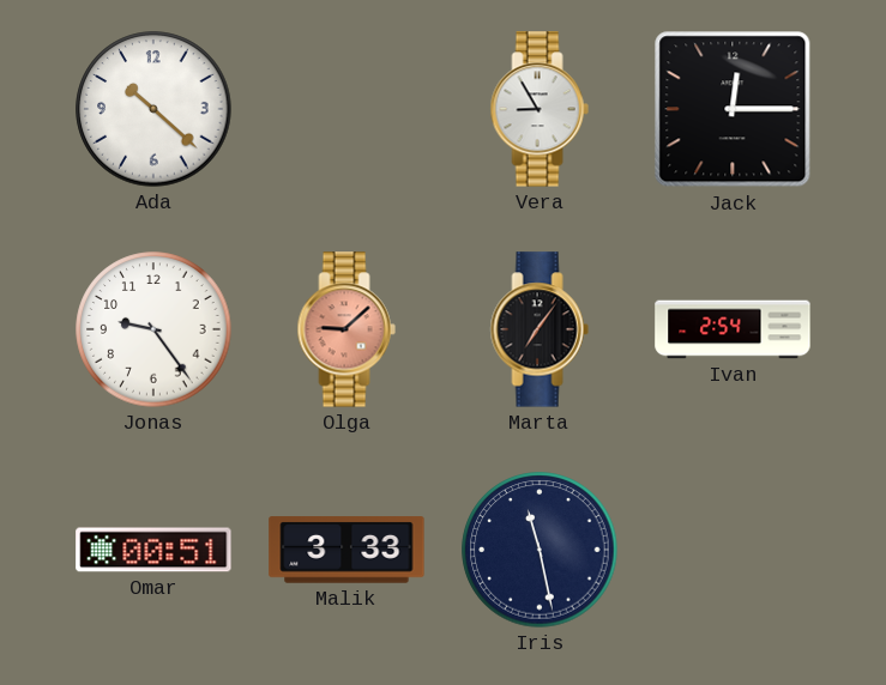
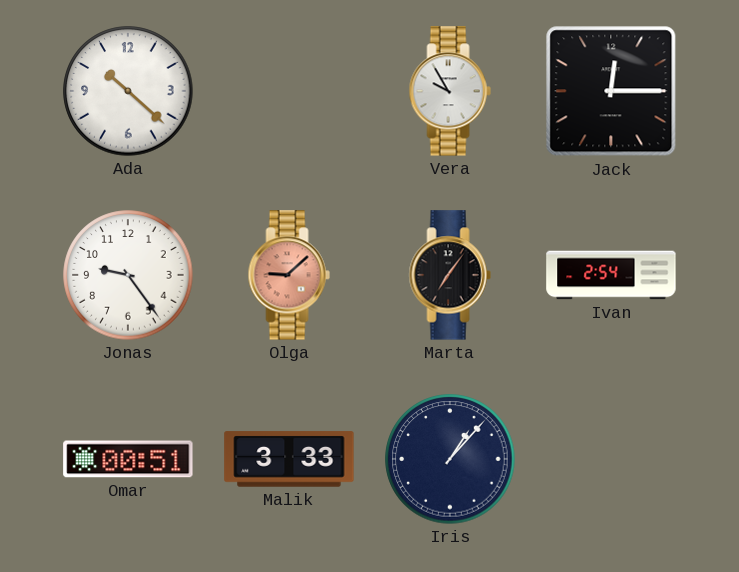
Vera: 8:55 -> 9:55
Iris: 11:28 -> 1:07
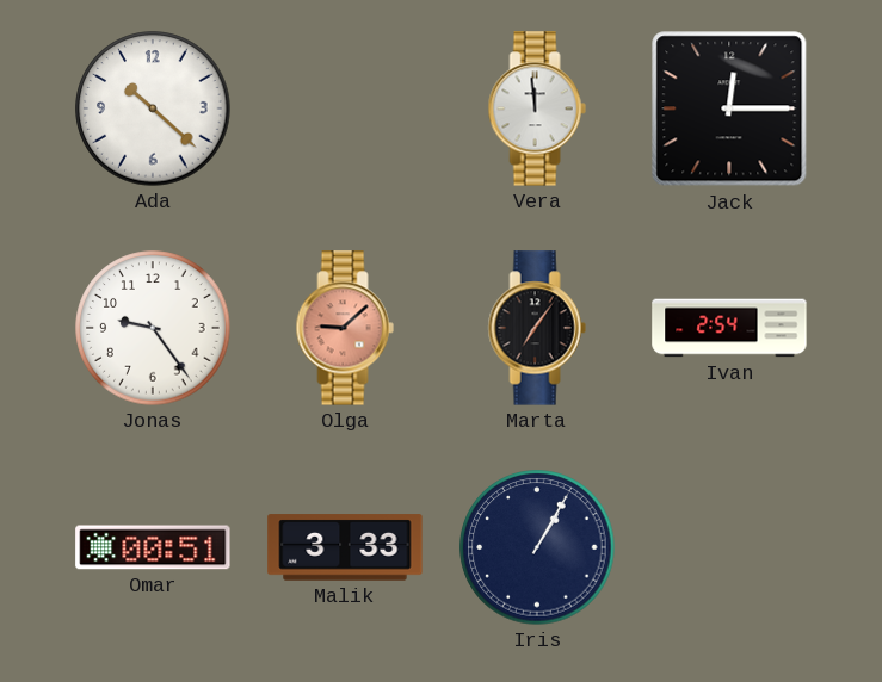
Vera: 9:55 -> 11:59
Iris: 1:07 -> 1:05
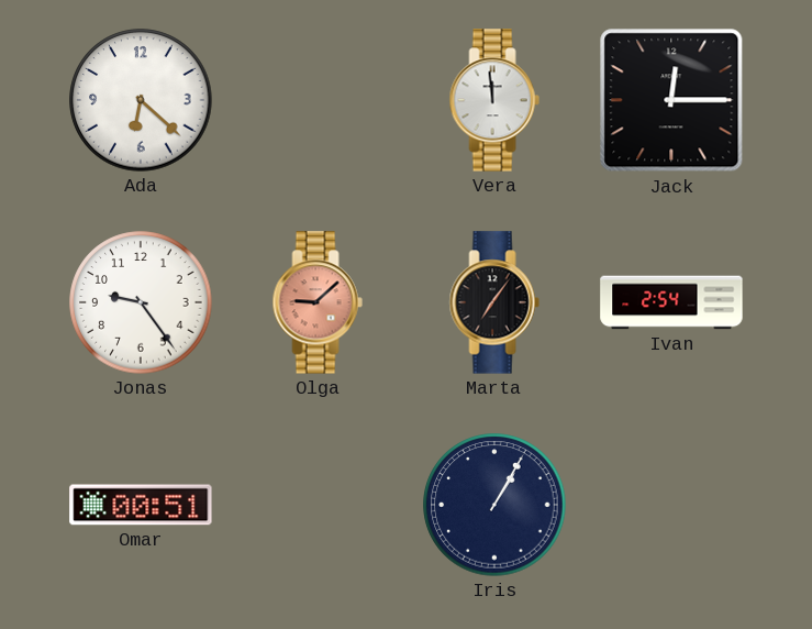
Ada: 10:22 -> 6:22
Malik: 3:33 -> none
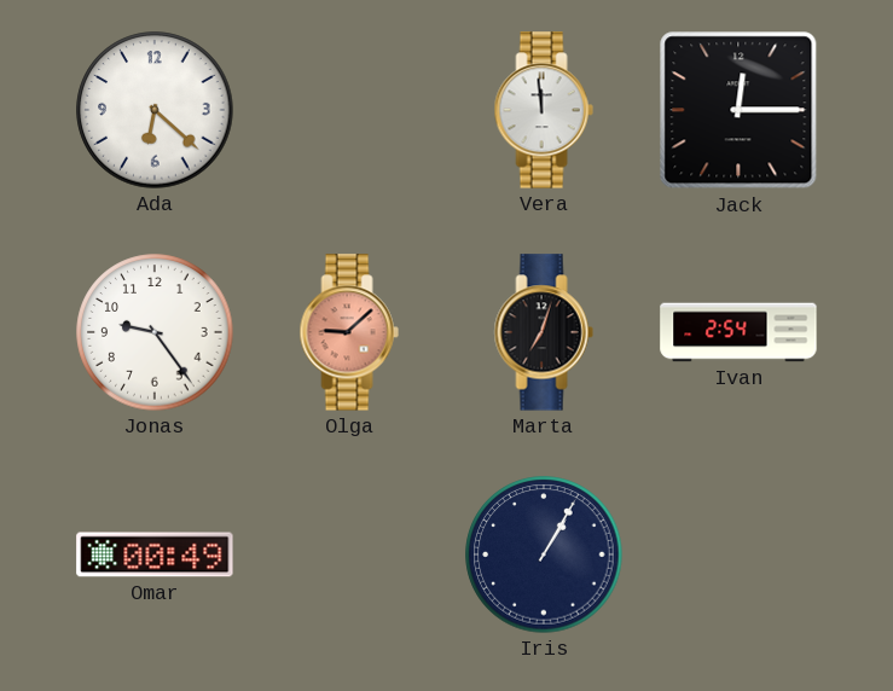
Marta: 7:06 -> 7:03
Omar: 00:51 -> 00:49
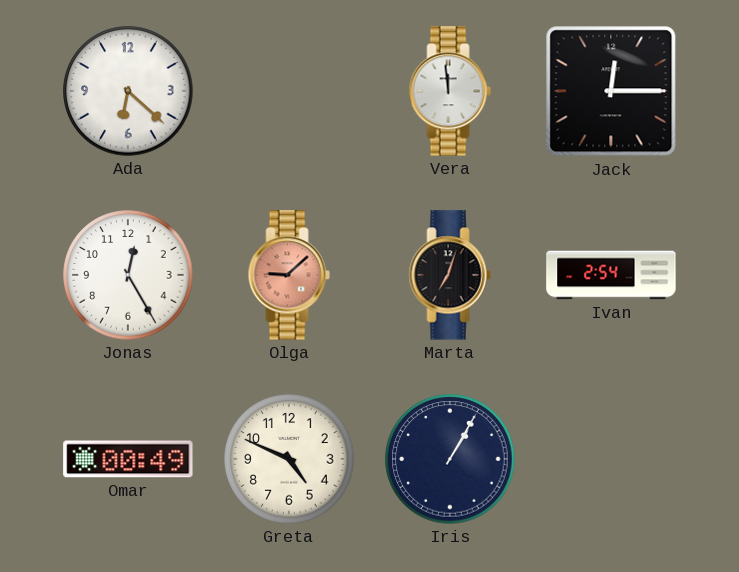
Jonas: 9:24 -> 12:25
Greta: none -> 4:49
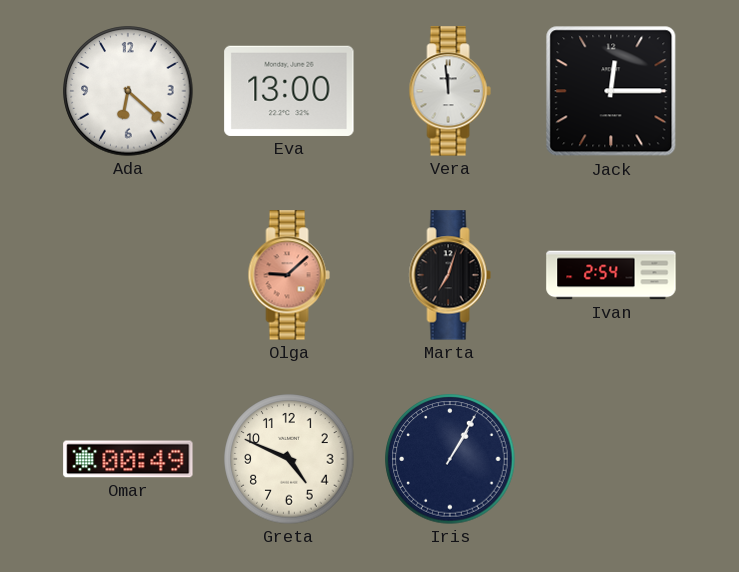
Eva: none -> 13:00
Jonas: 12:25 -> none
